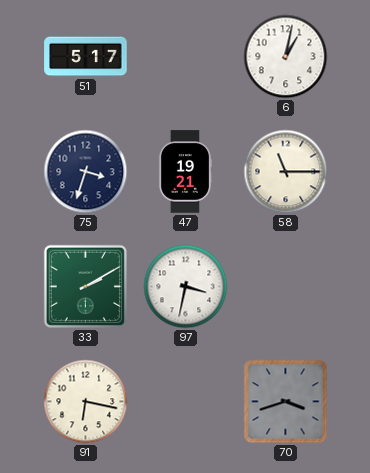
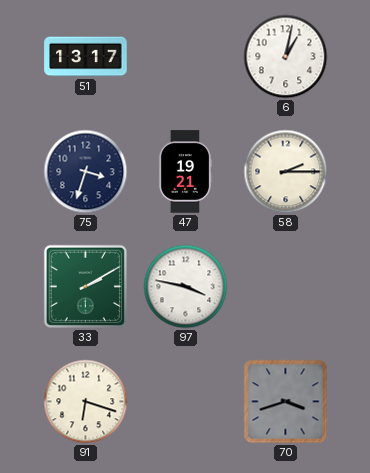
51: 5:17 -> 13:17
58: 11:15 -> 2:15
97: 3:32 -> 3:47
91: 6:17 -> 6:18
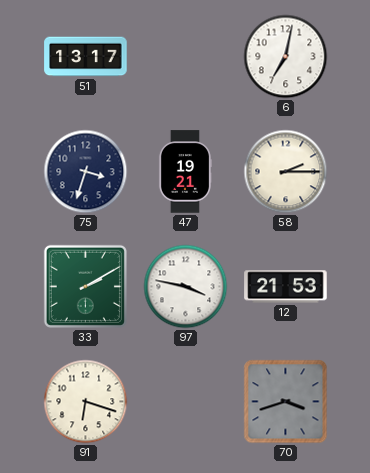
6: 1:02 -> 7:02
12: none -> 21:53
